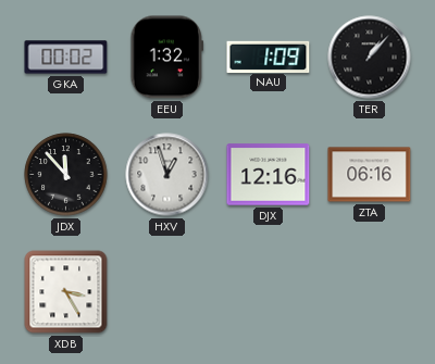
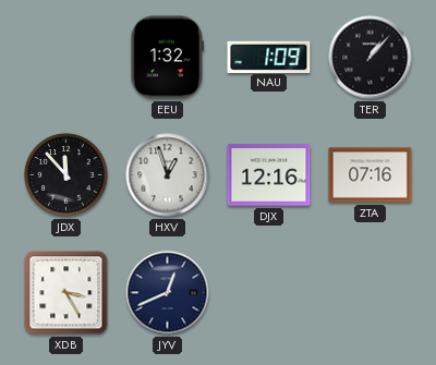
GKA: 00:02 -> none
ZTA: 06:16 -> 07:16
JYV: none -> 12:41
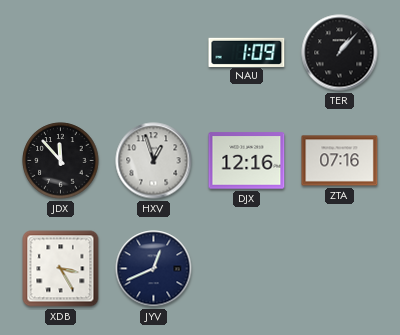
EEU: 1:32 -> none
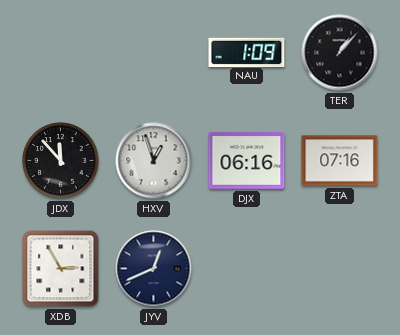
DJX: 12:16 -> 06:16
XDB: 3:25 -> 2:55
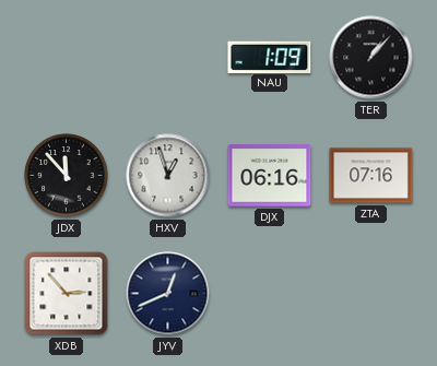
XDB: 2:55 -> 2:53
